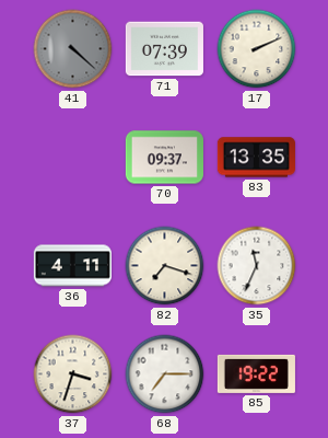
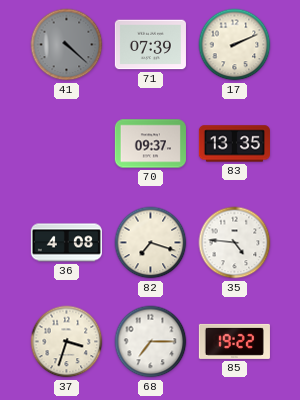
36: 4:11 -> 4:08
35: 11:34 -> 4:46
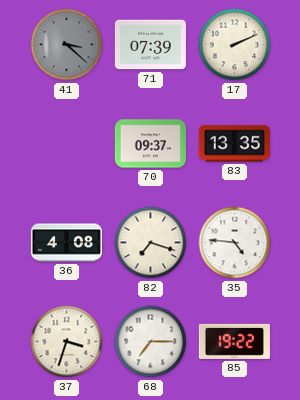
41: 4:22 -> 3:22
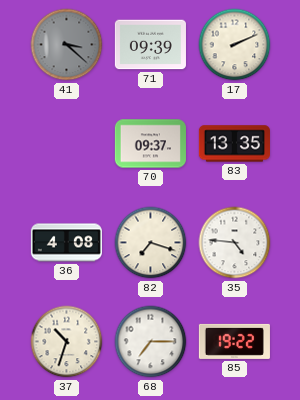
71: 07:39 -> 09:39
37: 3:33 -> 10:33
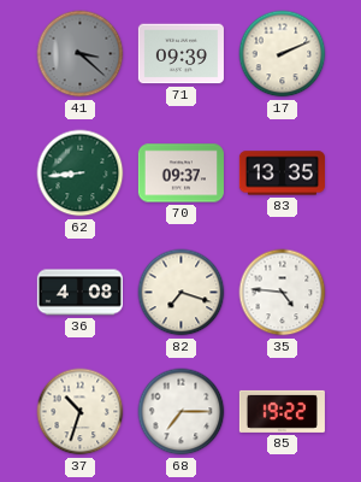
62: none -> 8:44
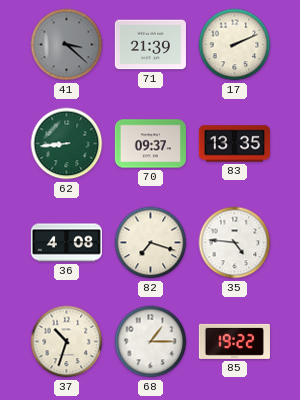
71: 09:39 -> 21:39
68: 7:15 -> 1:15
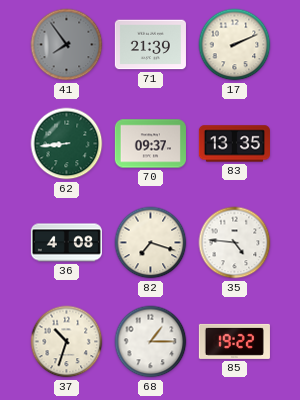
41: 3:22 -> 7:54
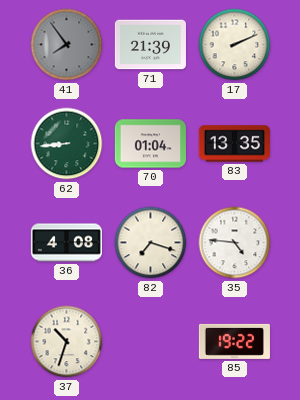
70: 09:37 -> 01:04
68: 1:15 -> none
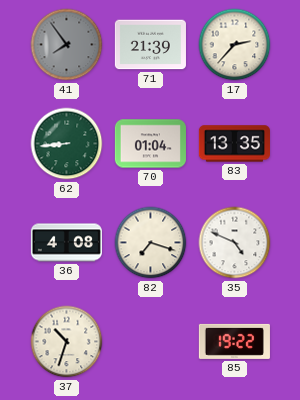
17: 2:11 -> 2:37
35: 4:46 -> 4:49
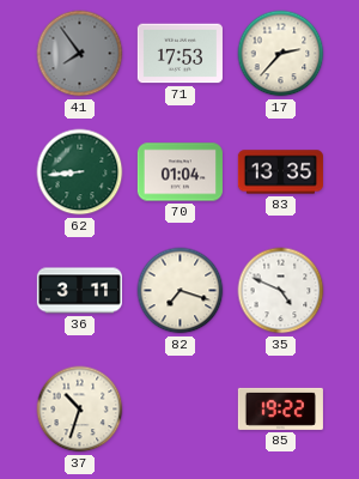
71: 21:39 -> 17:53
36: 4:08 -> 3:11
